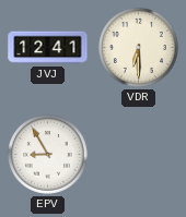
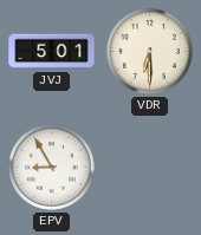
JVJ: 12:41 -> 5:01
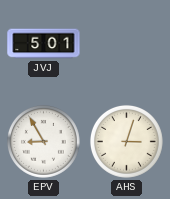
VDR: 6:30 -> none
AHS: none -> 3:03
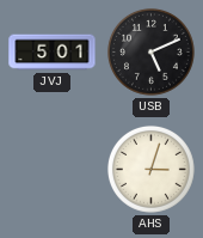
USB: none -> 5:11
EPV: 8:55 -> none
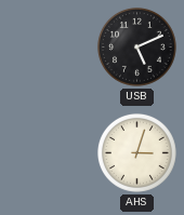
JVJ: 5:01 -> none
